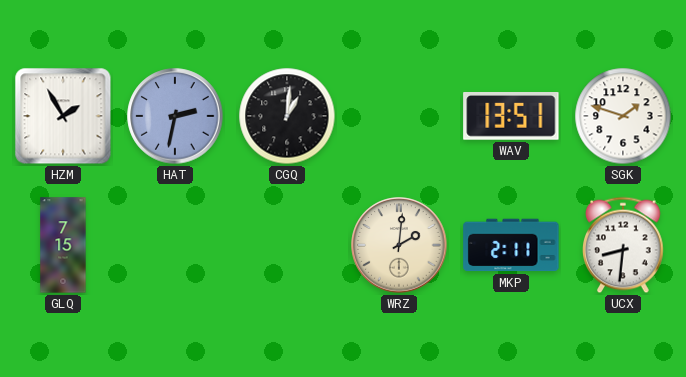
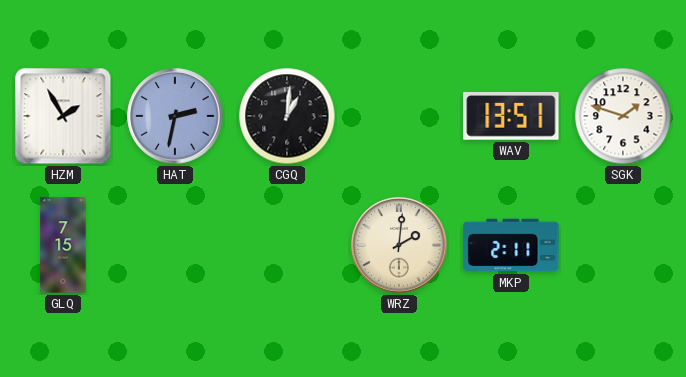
UCX: 8:31 -> none
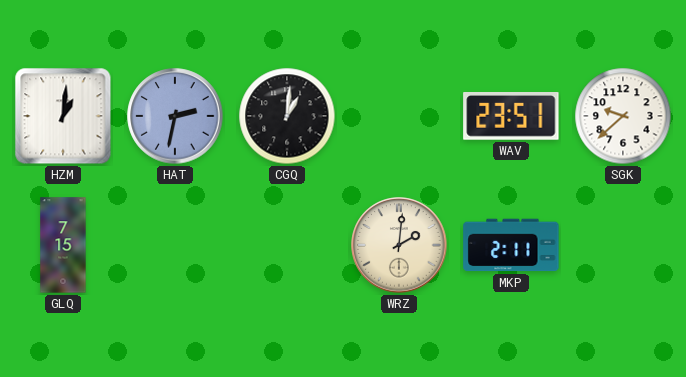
HZM: 1:55 -> 1:01
WAV: 13:51 -> 23:51
SGK: 1:48 -> 9:38
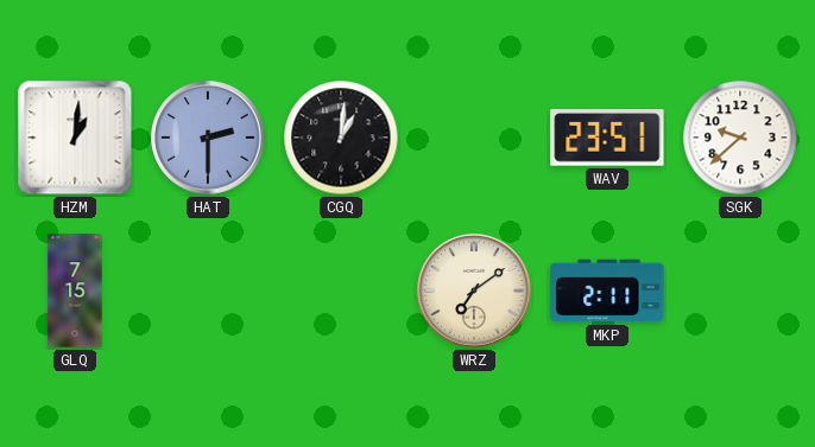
HAT: 2:32 -> 2:30
WRZ: 2:01 -> 7:09
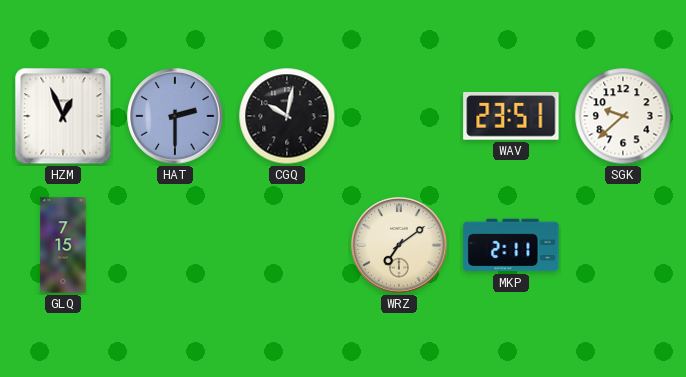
HZM: 1:01 -> 12:56
CGQ: 1:01 -> 10:02
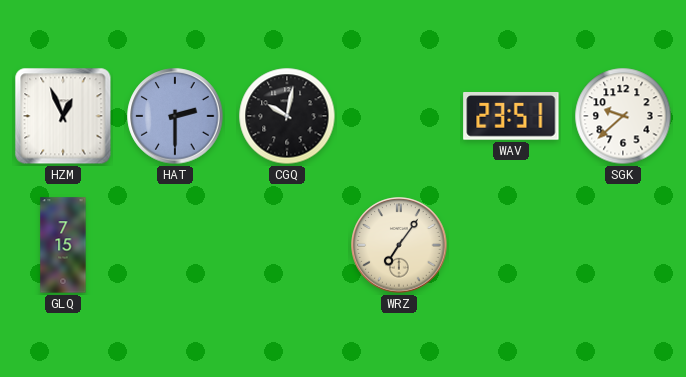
WRZ: 7:09 -> 7:06
MKP: 2:11 -> none
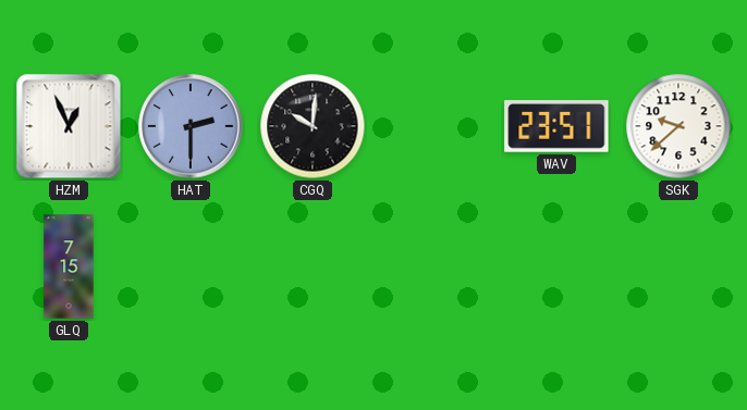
CGQ: 10:02 -> 10:01
WRZ: 7:06 -> none
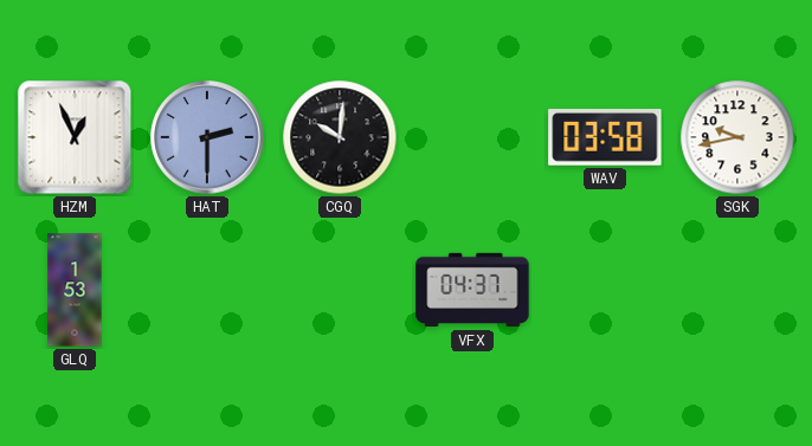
WAV: 23:51 -> 03:58
SGK: 9:38 -> 9:43
GLQ: 7:15 -> 1:53
VFX: none -> 04:37
